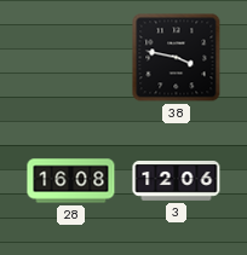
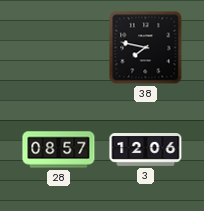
38: 3:47 -> 7:47
28: 16:08 -> 08:57
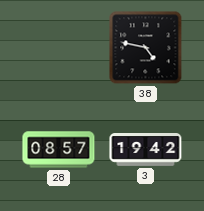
38: 7:47 -> 4:47
3: 12:06 -> 19:42
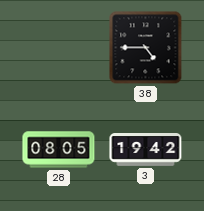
38: 4:47 -> 4:45
28: 08:57 -> 08:05
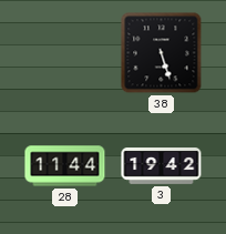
38: 4:45 -> 5:27
28: 08:05 -> 11:44
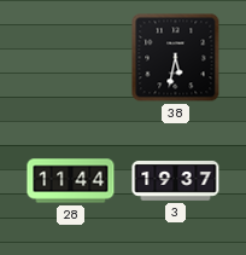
38: 5:27 -> 5:32
3: 19:42 -> 19:37
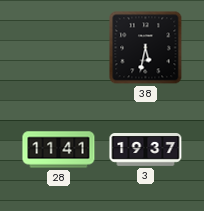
28: 11:44 -> 11:41
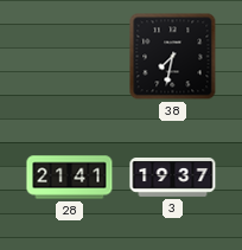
38: 5:32 -> 7:32
28: 11:41 -> 21:41
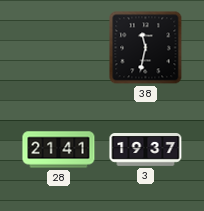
38: 7:32 -> 11:32
